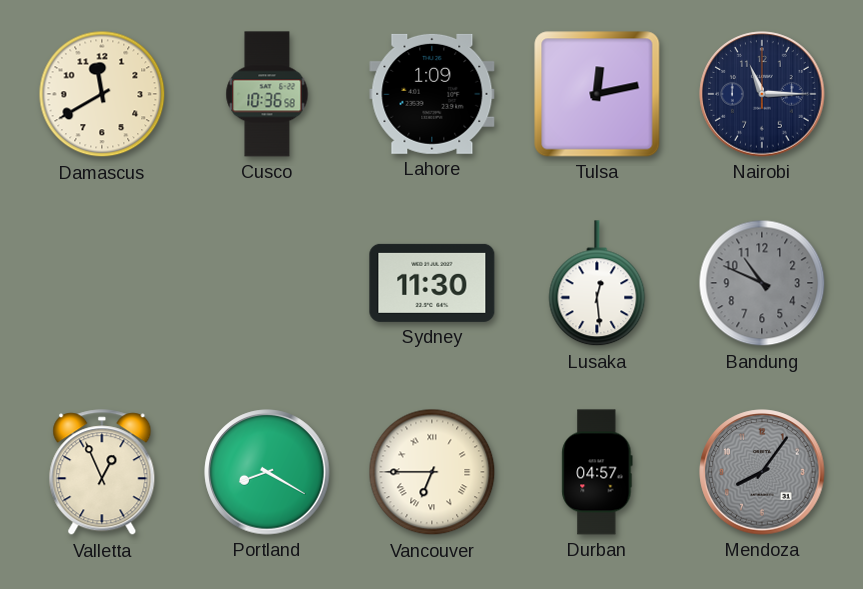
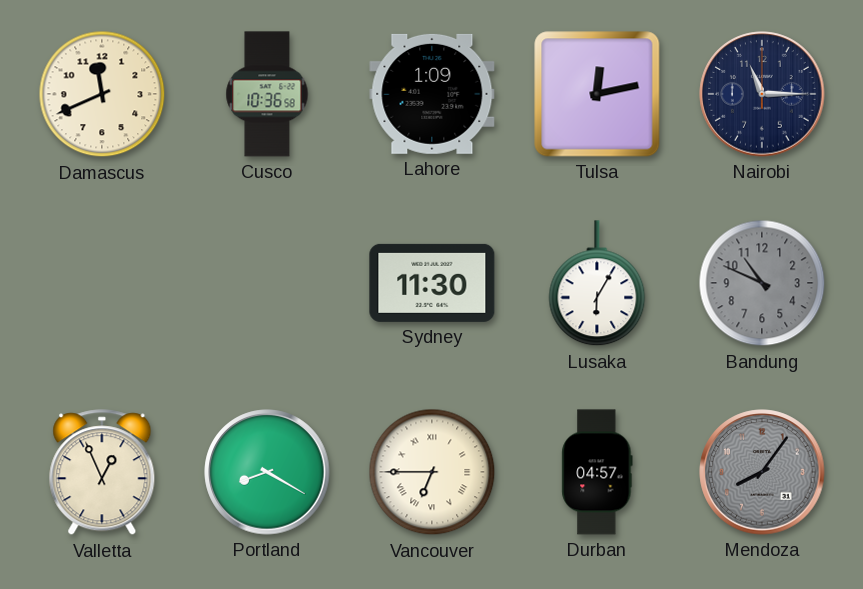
Damascus: 11:40 -> 11:41
Lusaka: 12:29 -> 6:05
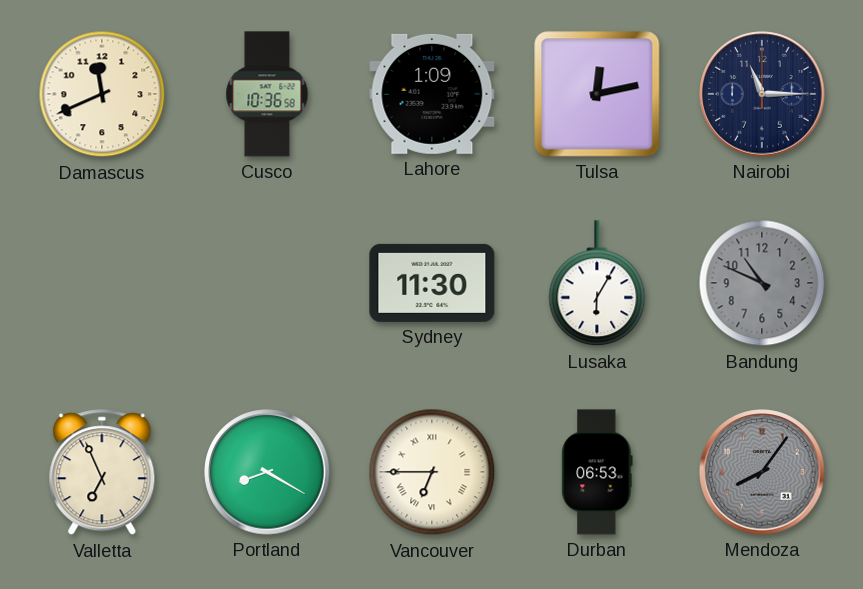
Valletta: 12:56 -> 6:56
Durban: 04:57 -> 06:53
